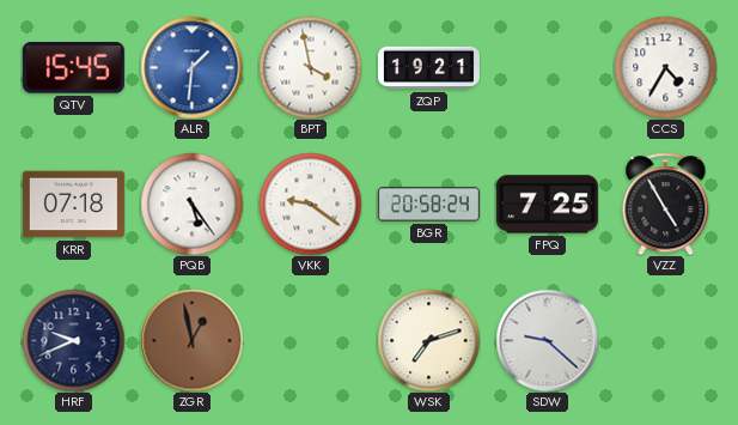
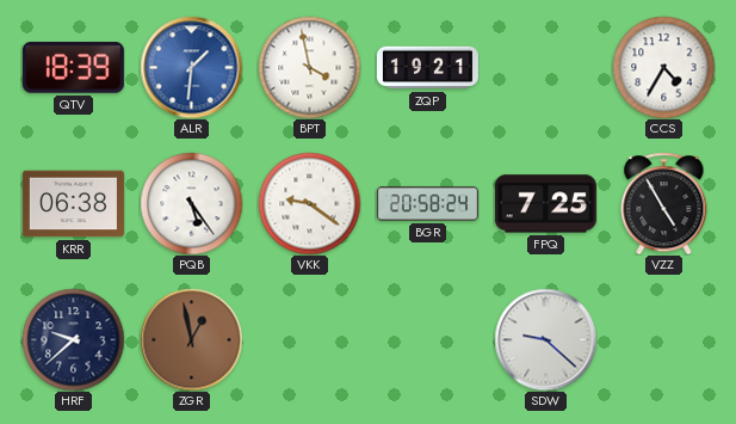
QTV: 15:45 -> 18:39
KRR: 07:18 -> 06:38
HRF: 9:41 -> 9:38
WSK: 7:12 -> none
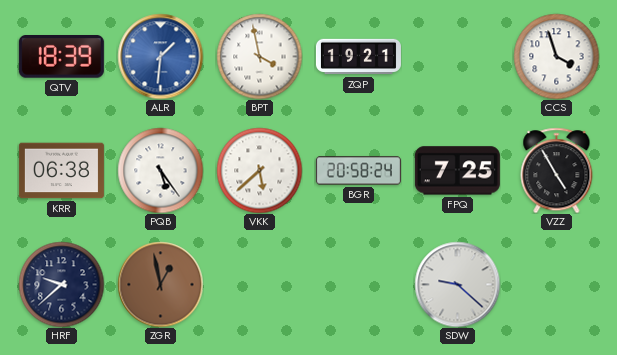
CCS: 4:35 -> 3:57
VKK: 9:21 -> 5:38
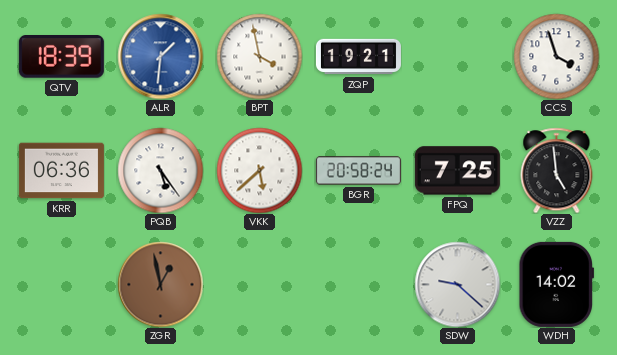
KRR: 06:38 -> 06:36
VZZ: 4:55 -> 4:59
HRF: 9:38 -> none
WDH: none -> 14:02
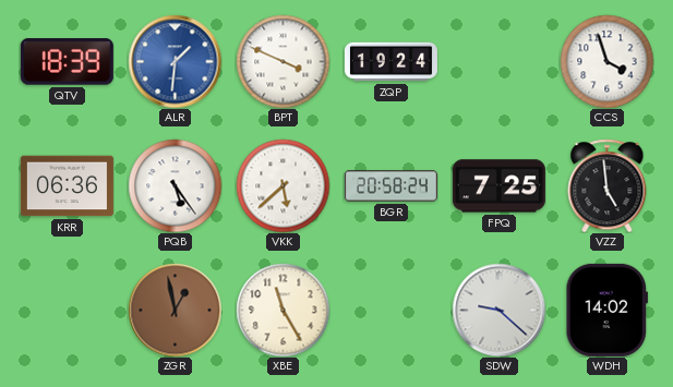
BPT: 3:58 -> 3:49
ZQP: 19:21 -> 19:24
XBE: none -> 11:25
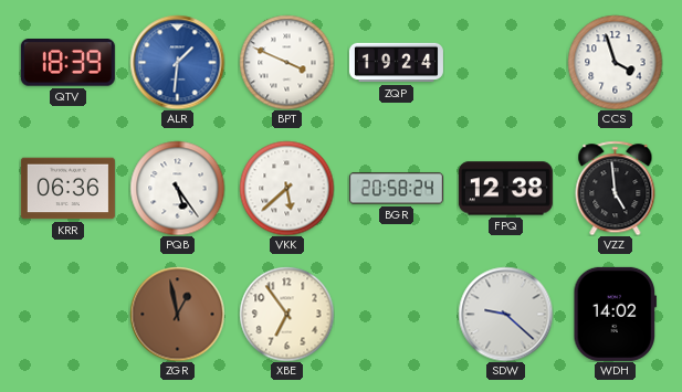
FPQ: 7:25 -> 12:38
XBE: 11:25 -> 6:54
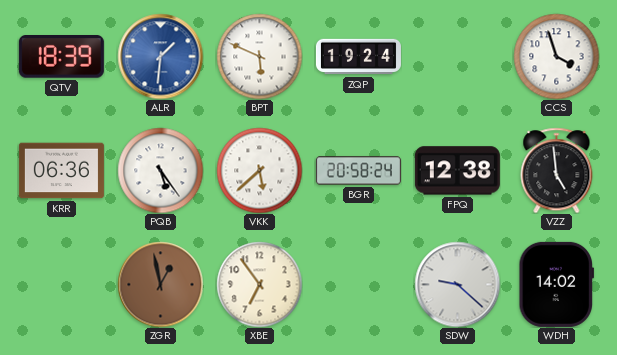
BPT: 3:49 -> 5:49
